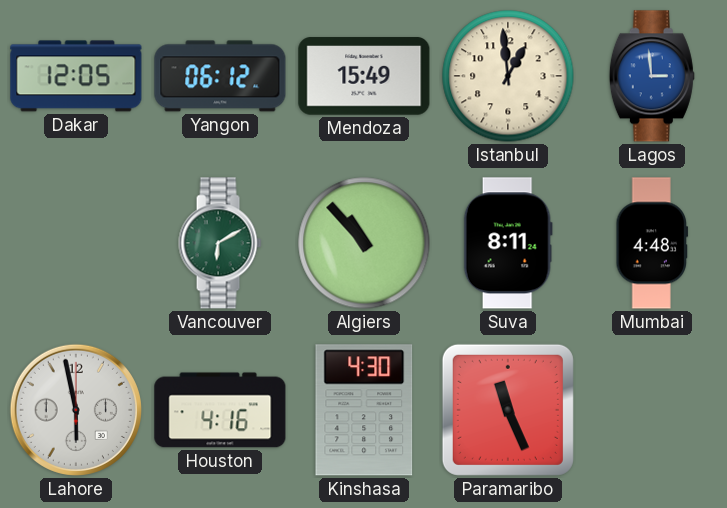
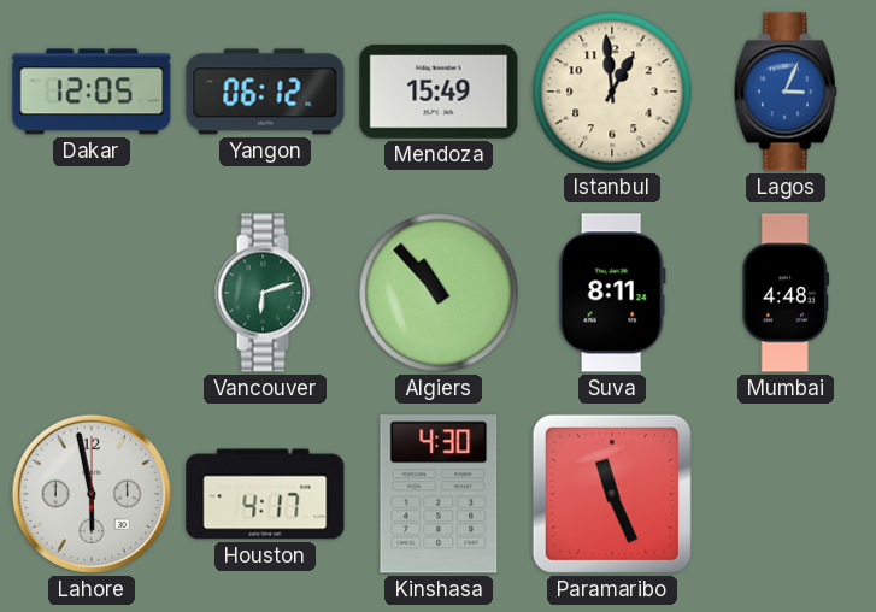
Lagos: 2:59 -> 3:04
Vancouver: 6:10 -> 6:12
Houston: 4:16 -> 4:17
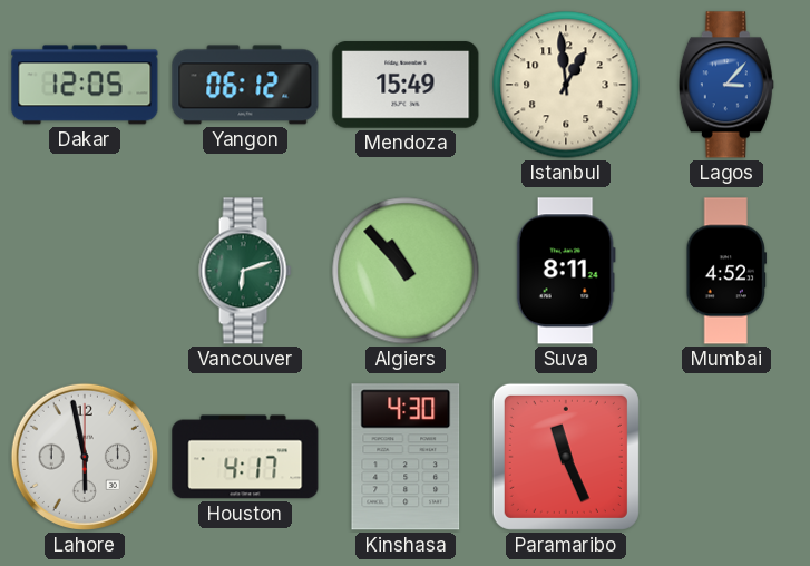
Lagos: 3:04 -> 3:07
Mumbai: 4:48 -> 4:52
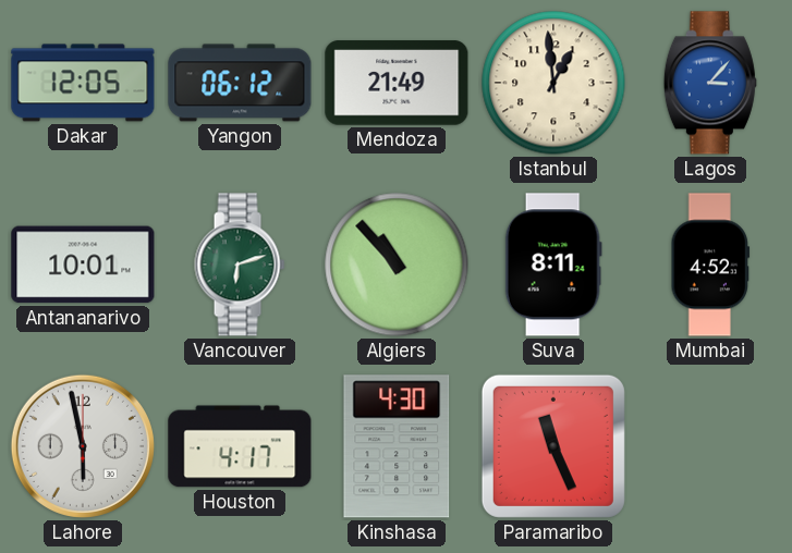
Mendoza: 15:49 -> 21:49
Antananarivo: none -> 10:01
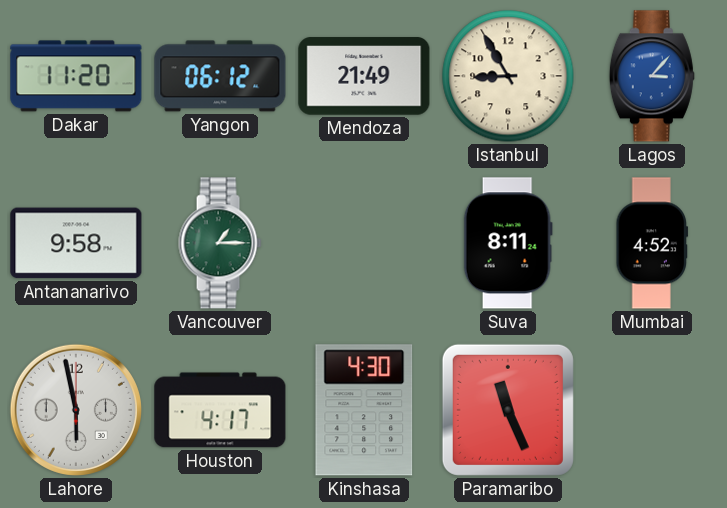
Dakar: 12:05 -> 11:20
Istanbul: 12:59 -> 8:55
Antananarivo: 10:01 -> 9:58
Vancouver: 6:12 -> 1:15
Algiers: 10:53 -> none
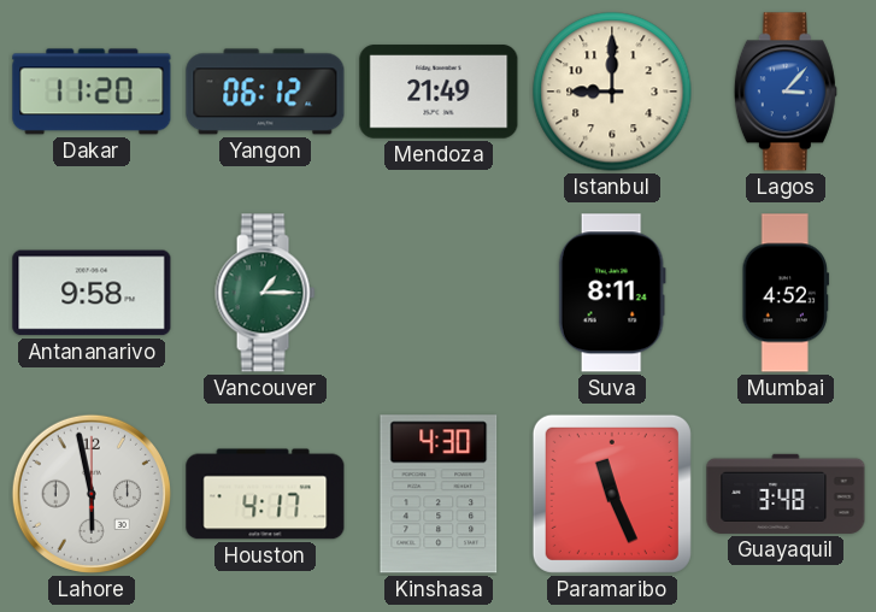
Istanbul: 8:55 -> 9:00
Guayaquil: none -> 3:48
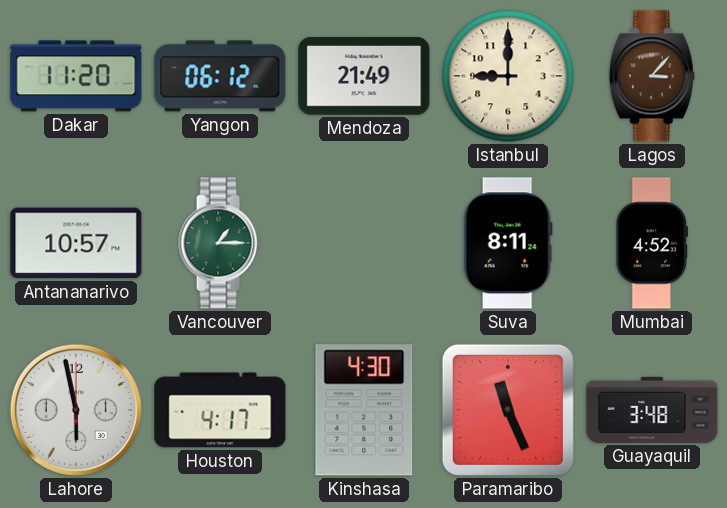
Lagos dial: blue -> brown
Antananarivo: 9:58 -> 10:57
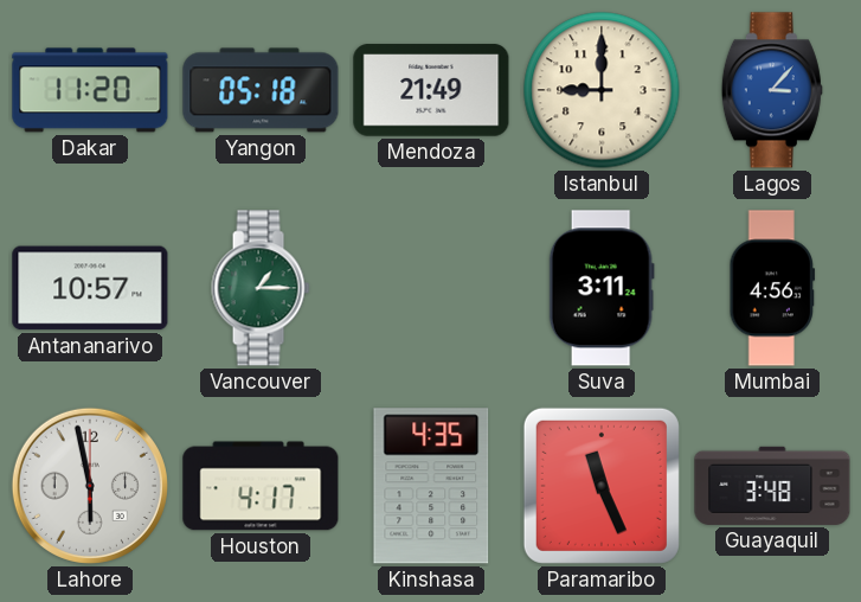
Yangon: 06:12 -> 05:18
Lagos dial: brown -> blue
Suva: 8:11 -> 3:11
Mumbai: 4:52 -> 4:56
Kinshasa: 4:30 -> 4:35
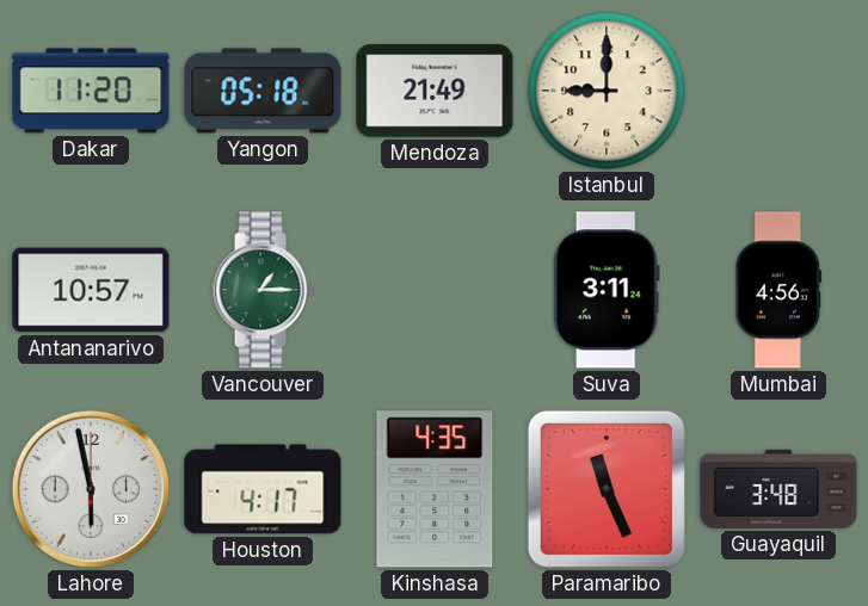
Lagos: 3:07 -> none
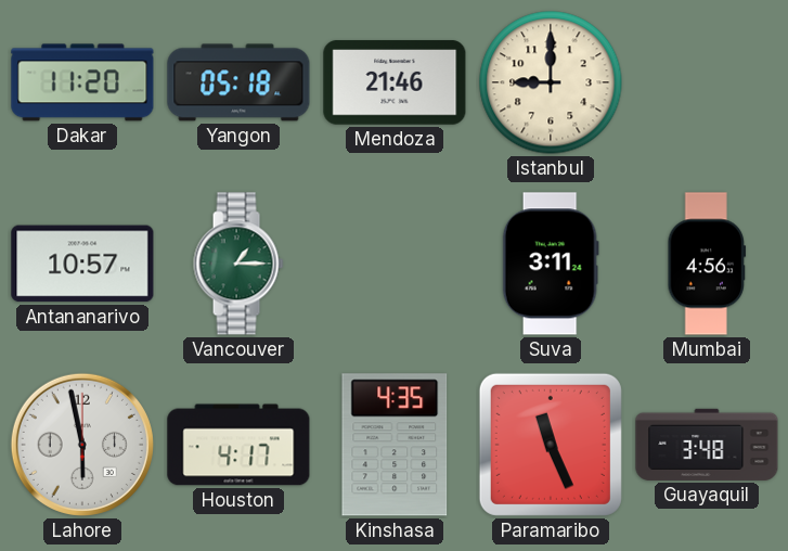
Mendoza: 21:49 -> 21:46
